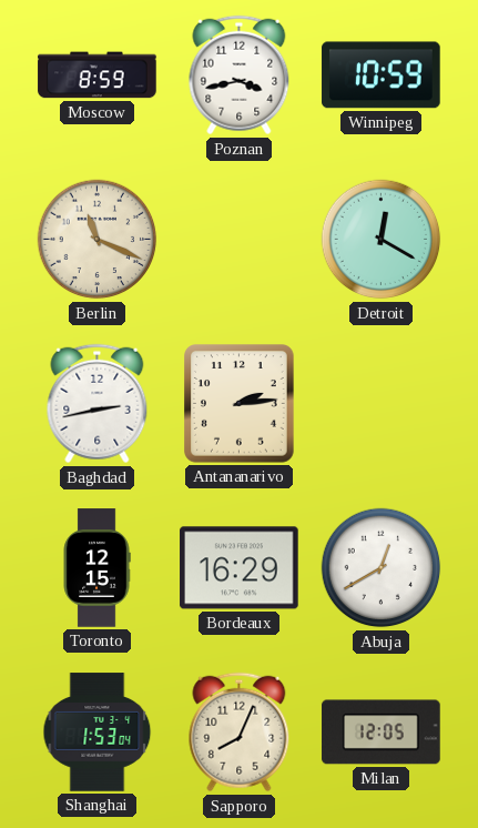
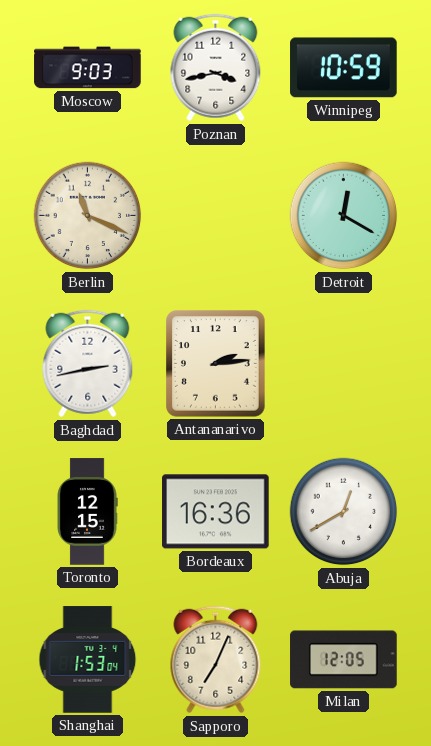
Moscow: 8:59 -> 9:03
Bordeaux: 16:29 -> 16:36
Sapporo: 8:04 -> 7:04
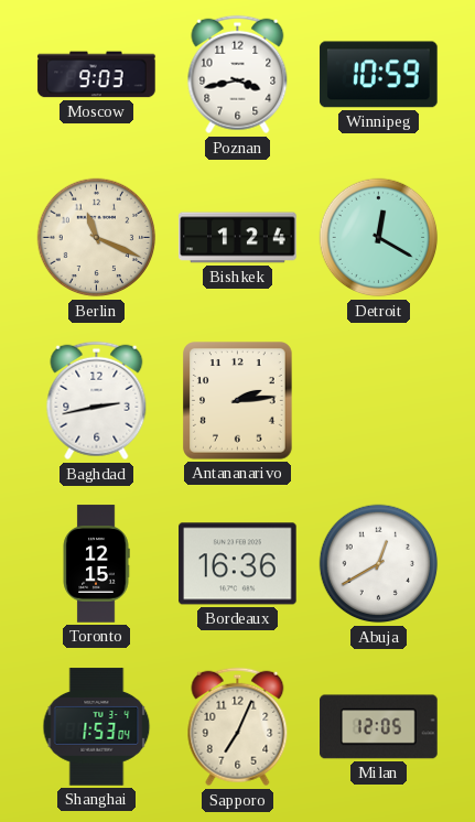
Bishkek: none -> 1:24
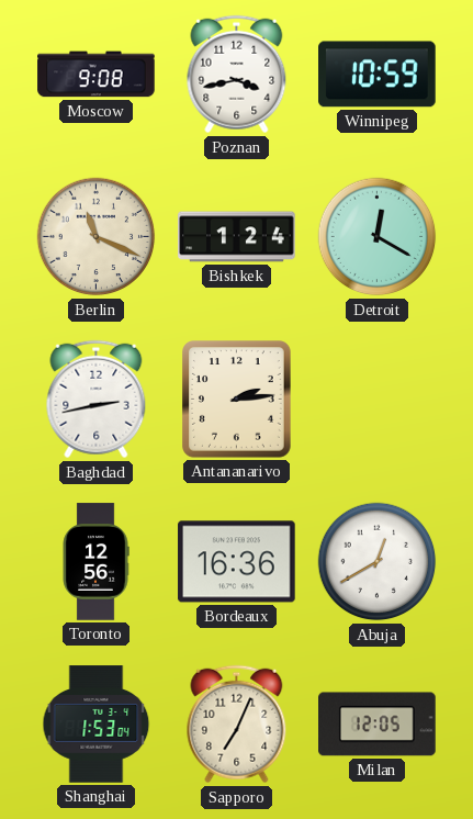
Moscow: 9:03 -> 9:08
Toronto: 12:15 -> 12:56
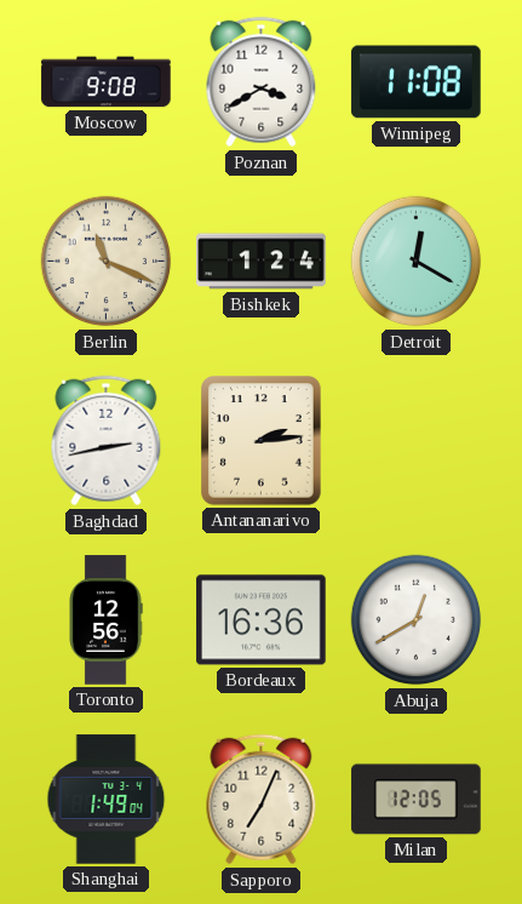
Poznan: 3:43 -> 3:40
Winnipeg: 10:59 -> 11:08
Shanghai: 1:53 -> 1:49
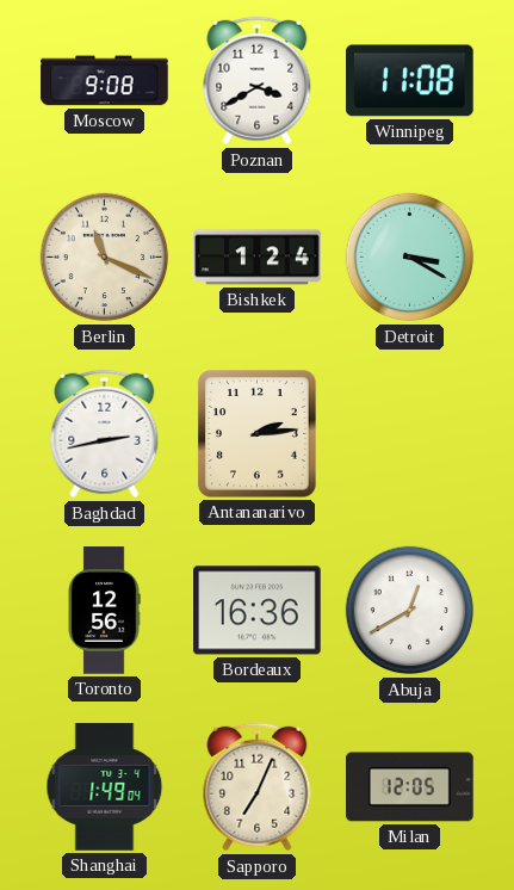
Detroit: 12:20 -> 3:20
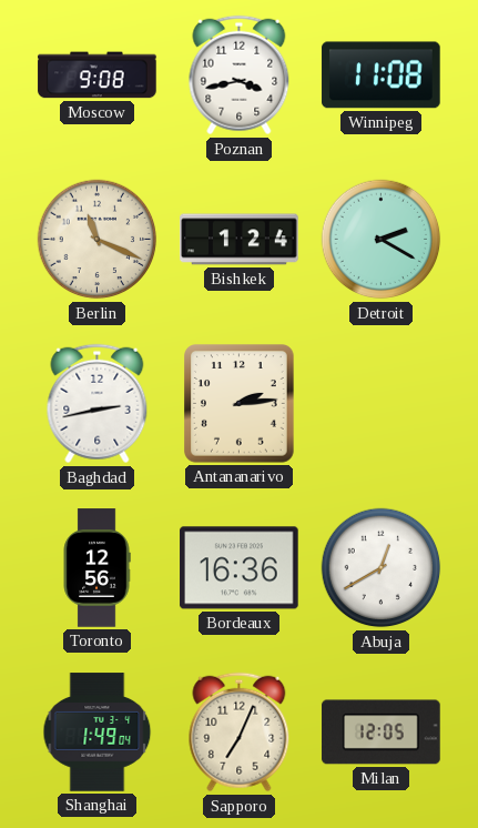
Poznan: 3:40 -> 3:43
Detroit: 3:20 -> 2:20
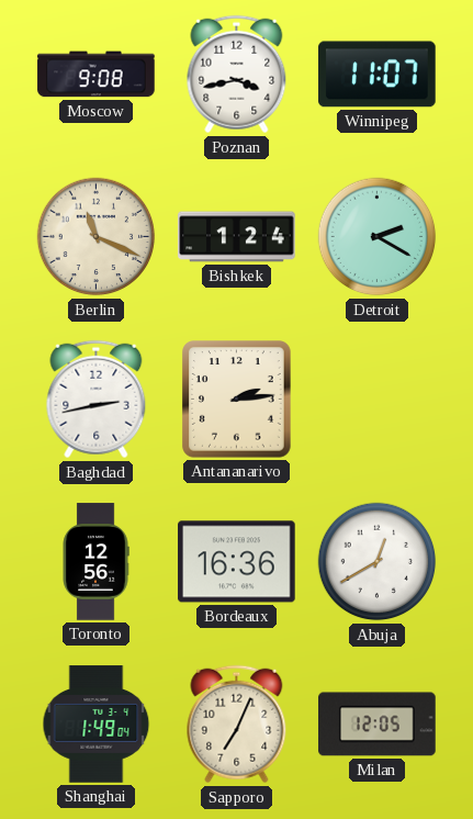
Winnipeg: 11:08 -> 11:07
